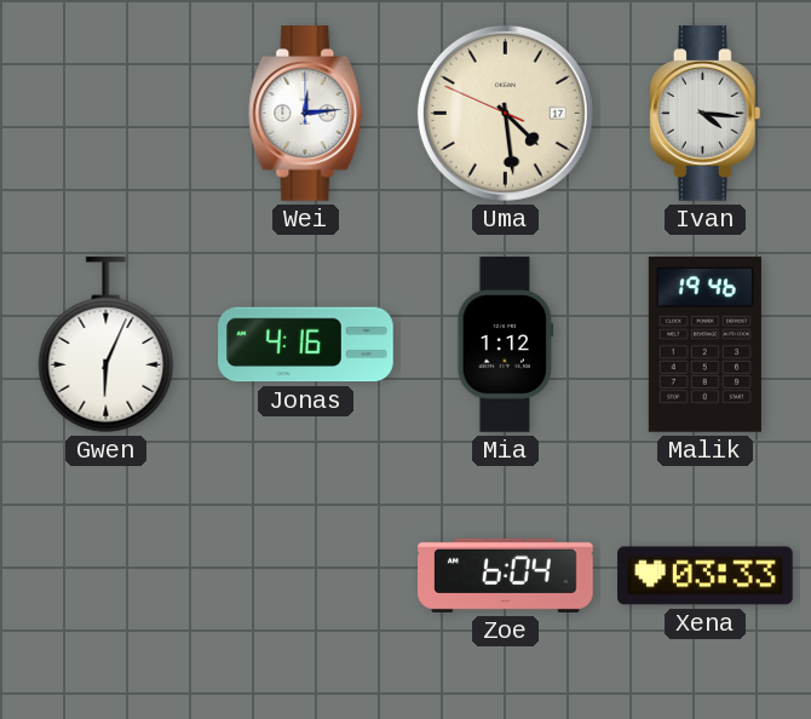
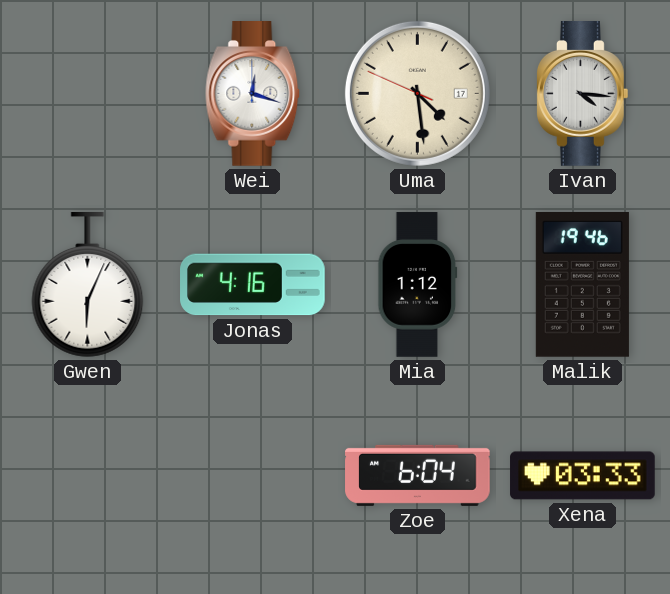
Wei: 12:14 -> 12:18
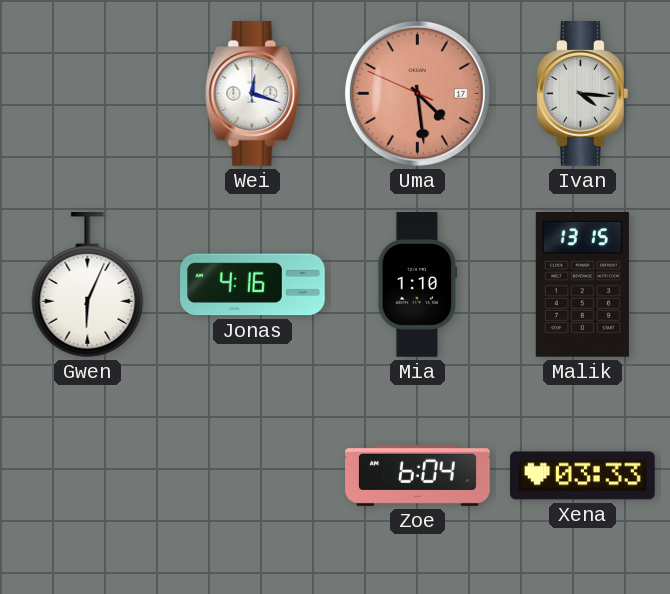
Uma dial: cream -> salmon
Mia: 1:12 -> 1:10
Malik: 19:46 -> 13:15
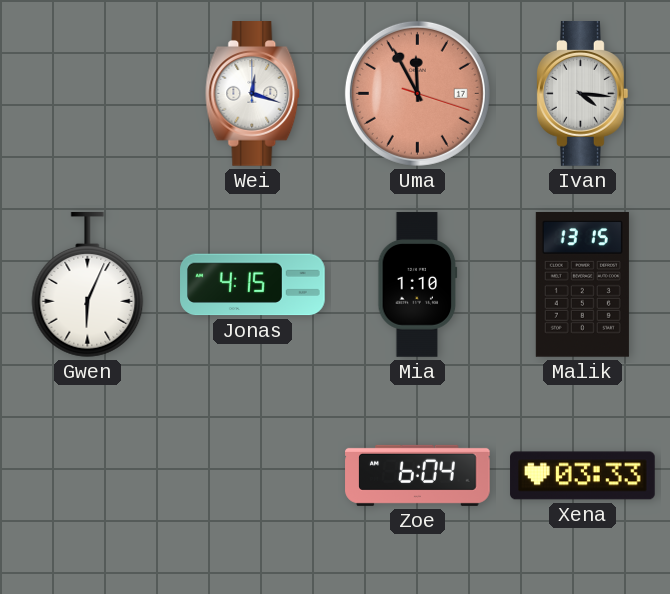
Uma: 4:28 -> 11:55
Jonas: 4:16 -> 4:15
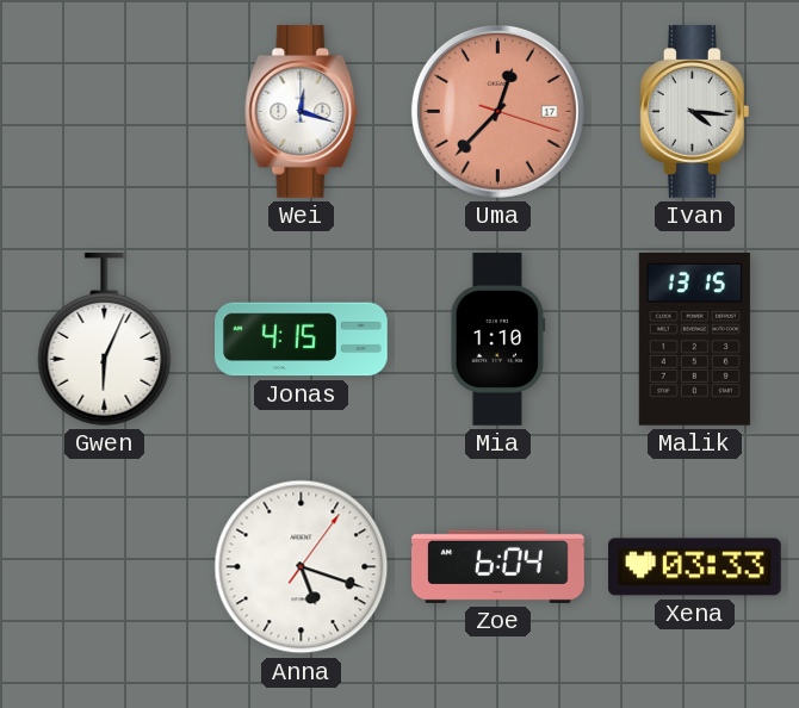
Uma: 11:55 -> 12:37
Anna: none -> 5:18
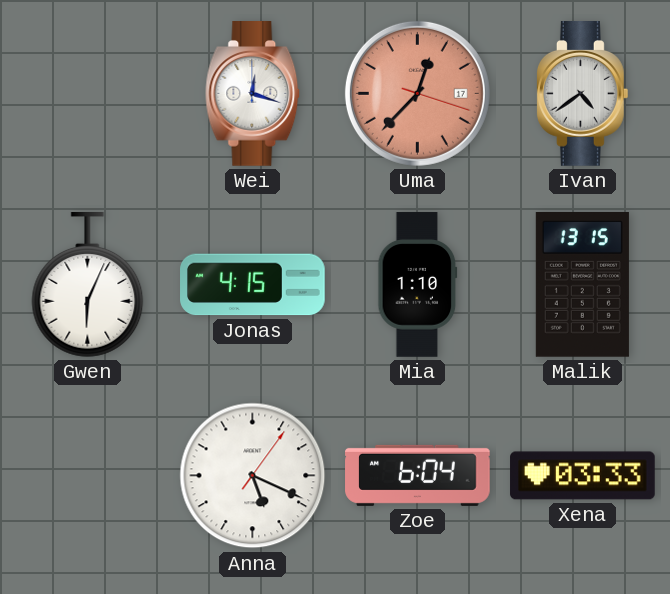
Ivan: 4:16 -> 4:39
Anna: 5:18 -> 5:19
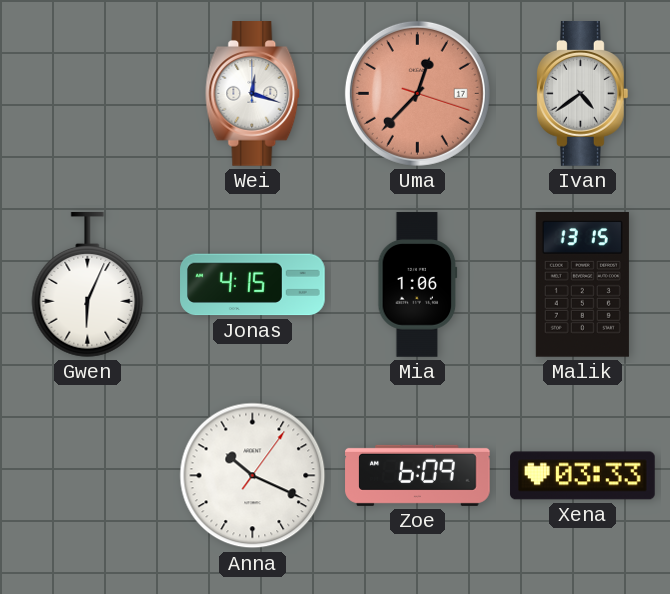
Mia: 1:10 -> 1:06
Anna: 5:19 -> 10:19
Zoe: 6:04 -> 6:09
